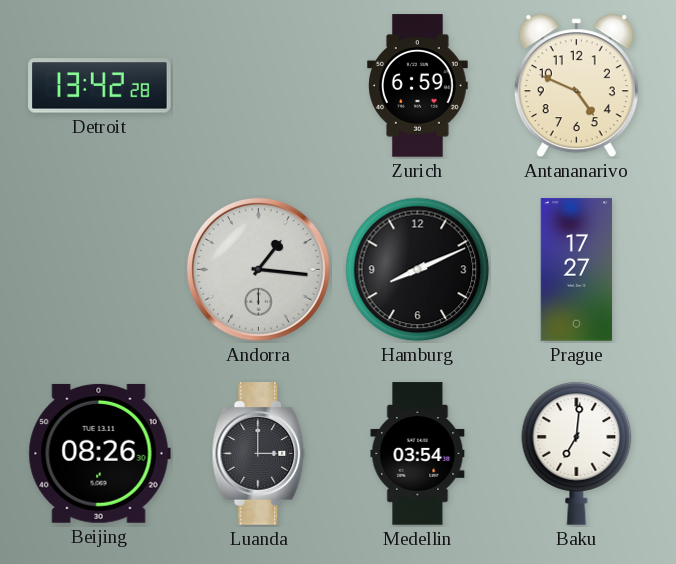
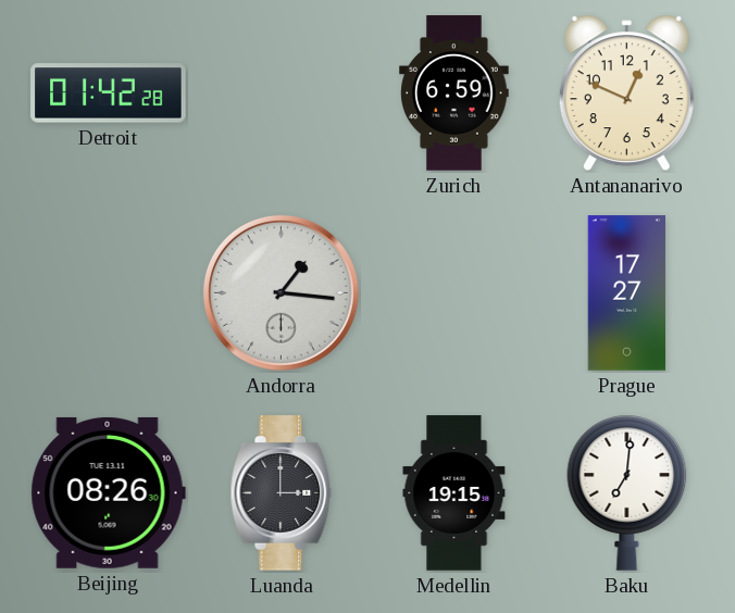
Detroit: 13:42 -> 01:42
Antananarivo: 4:49 -> 12:49
Hamburg: 8:11 -> none
Medellin: 03:54 -> 19:15
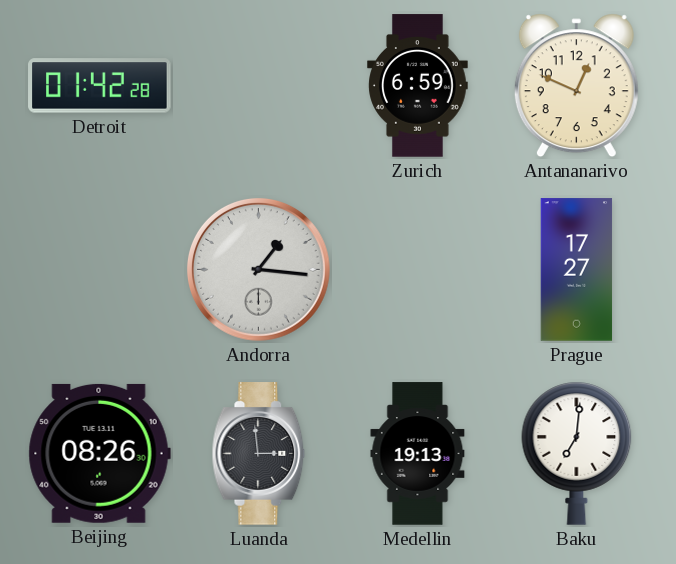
Luanda: 3:00 -> 2:59
Medellin: 19:15 -> 19:13
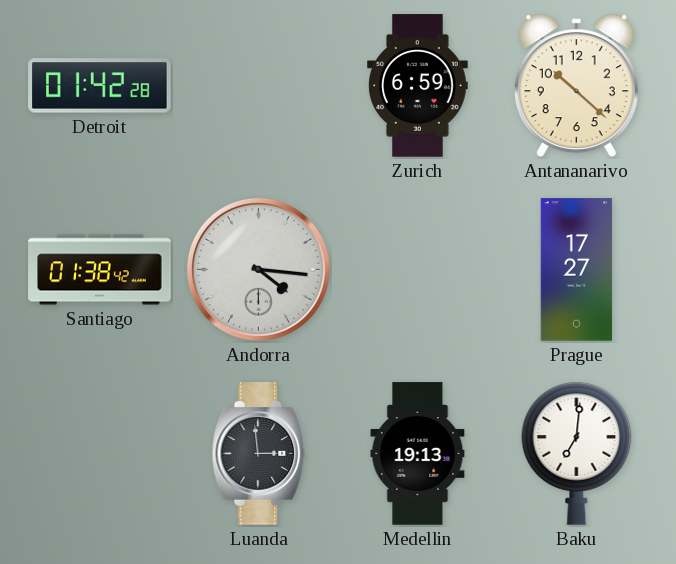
Antananarivo: 12:49 -> 10:22
Santiago: none -> 01:38
Andorra: 1:16 -> 4:16
Beijing: 08:26 -> none
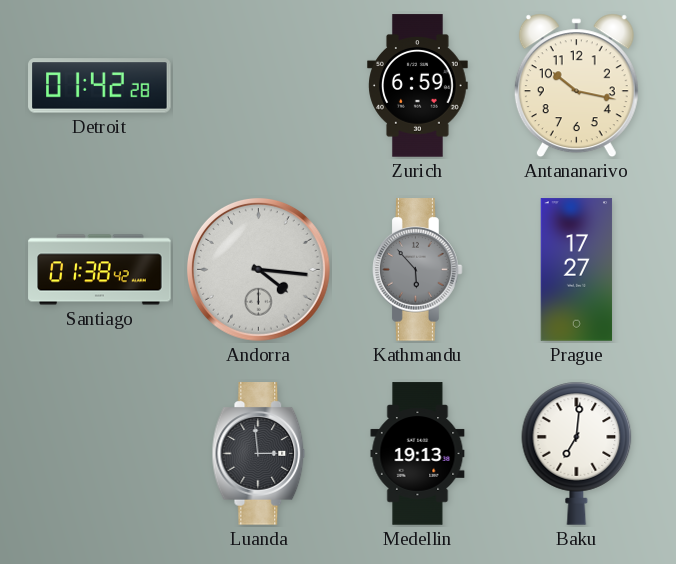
Antananarivo: 10:22 -> 10:17
Kathmandu: none -> 5:53
